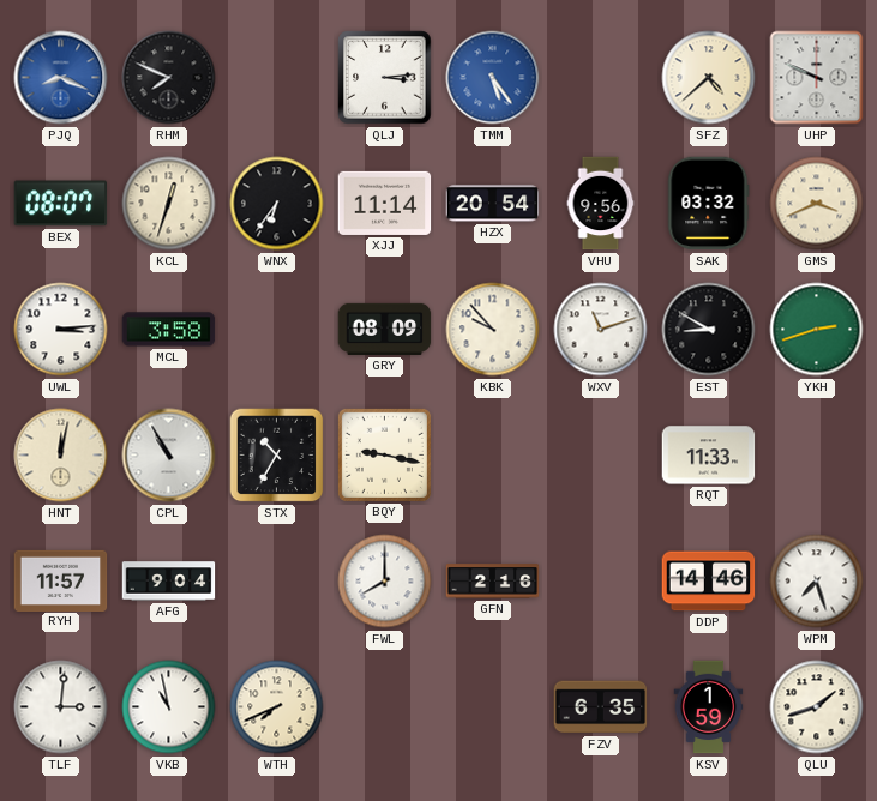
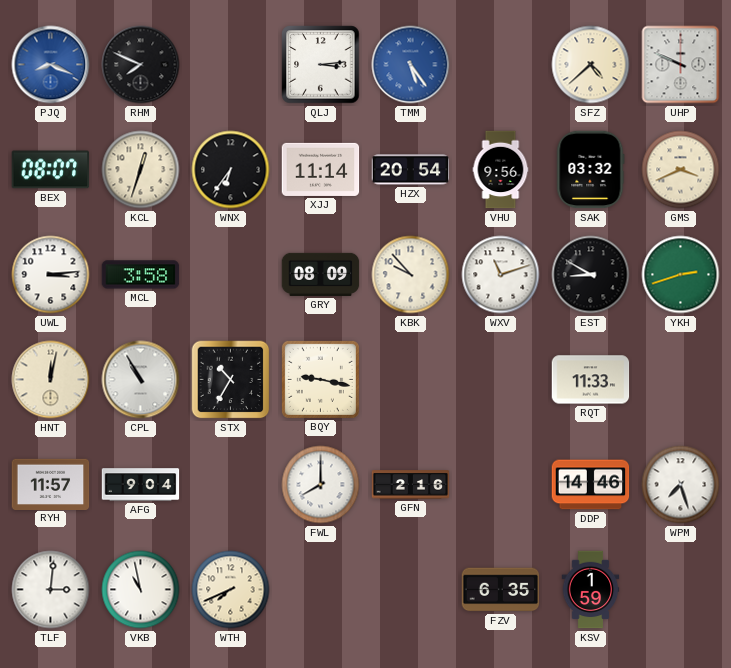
QLU: 1:42 -> none
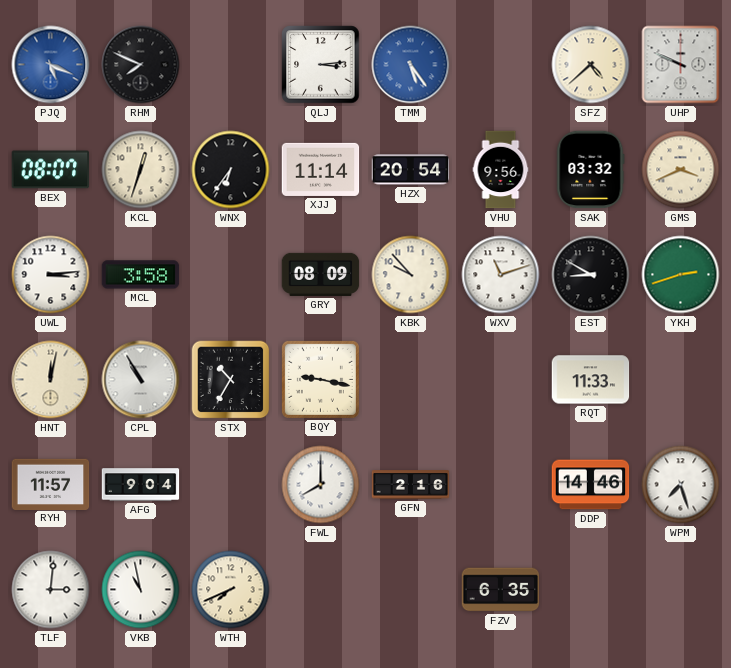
PJQ: 8:19 -> 5:19
KSV: 1:59 -> none
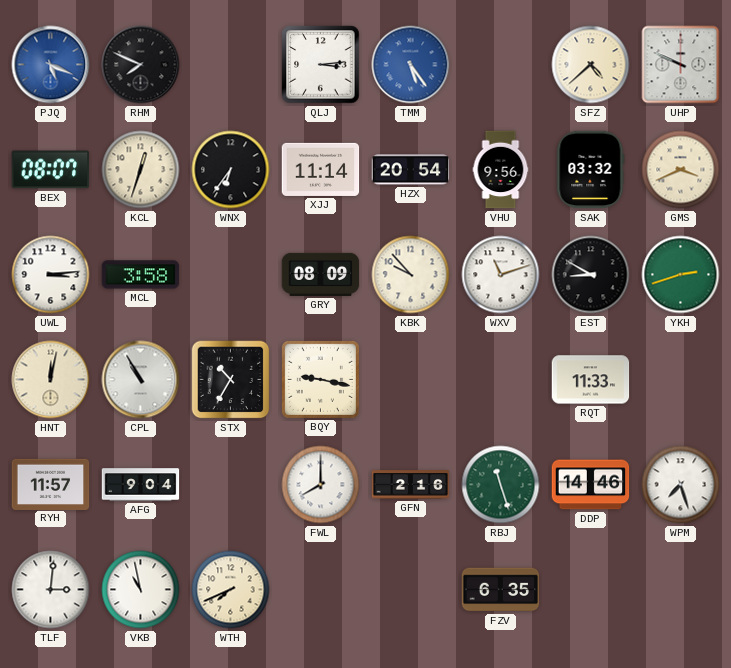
RBJ: none -> 11:27
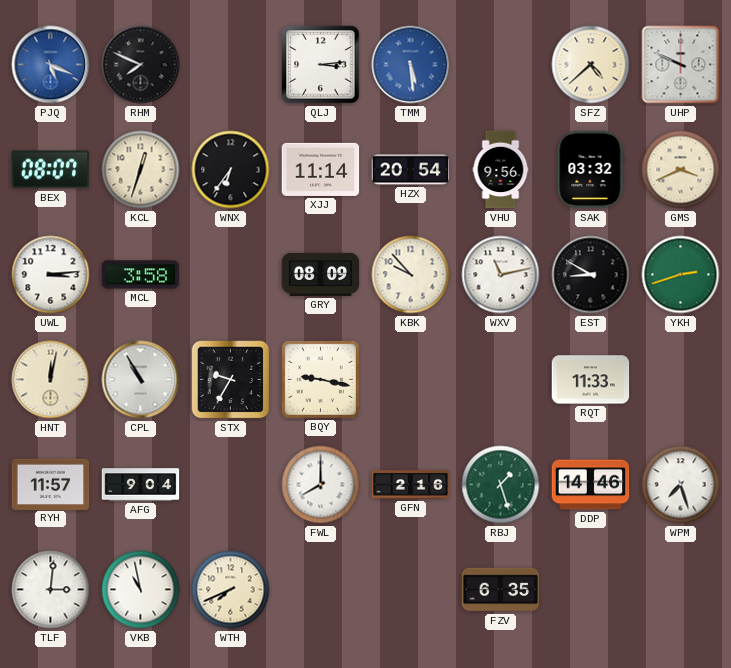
TMM: 5:24 -> 5:29
WXV: 11:12 -> 11:13
STX: 10:35 -> 9:35
RBJ: 11:27 -> 1:27
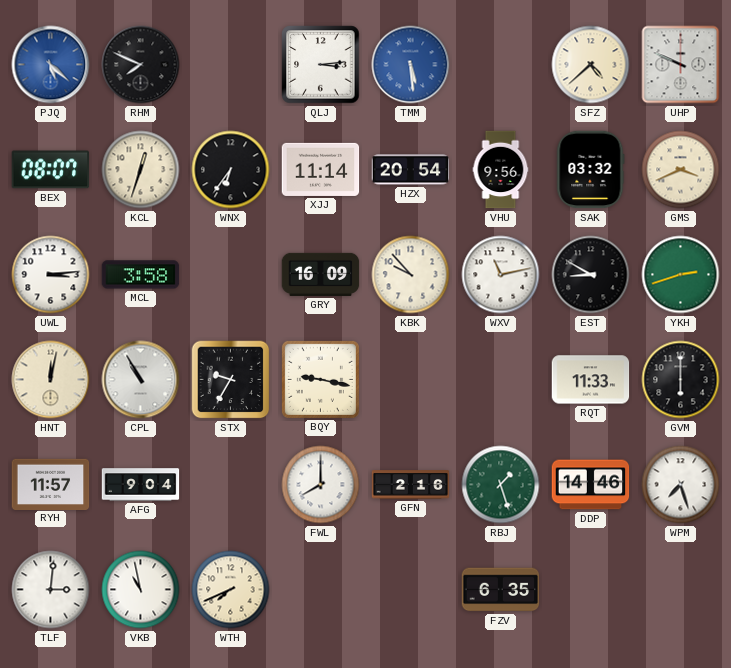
PJQ: 5:19 -> 5:22
GRY: 08:09 -> 16:09
GVM: none -> 6:00
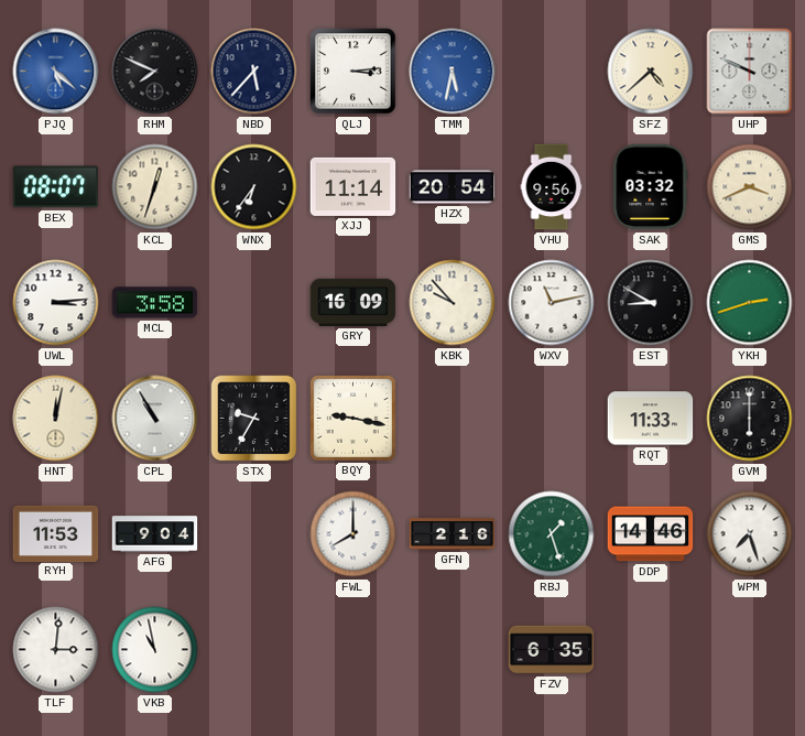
NBD: none -> 5:37
TMM: 5:29 -> 5:32
RYH: 11:57 -> 11:53
WTH: 7:41 -> none
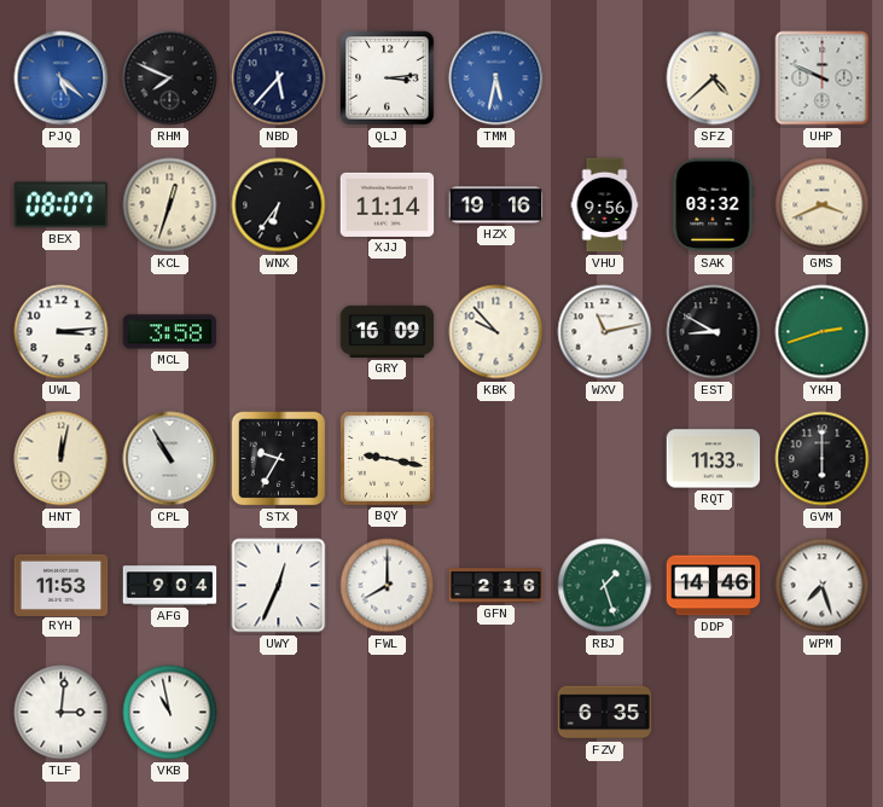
HZX: 20:54 -> 19:16
UWY: none -> 12:34
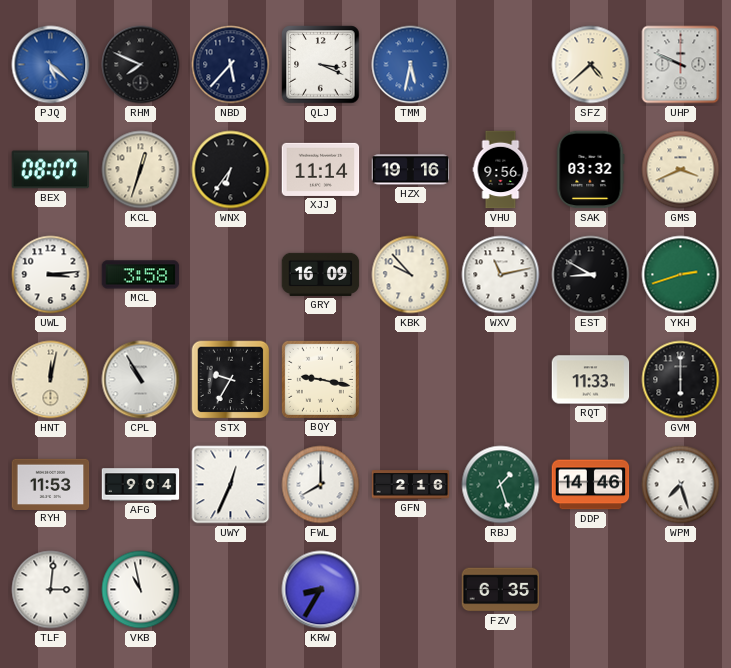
QLJ: 3:14 -> 3:19
KRW: none -> 8:35
